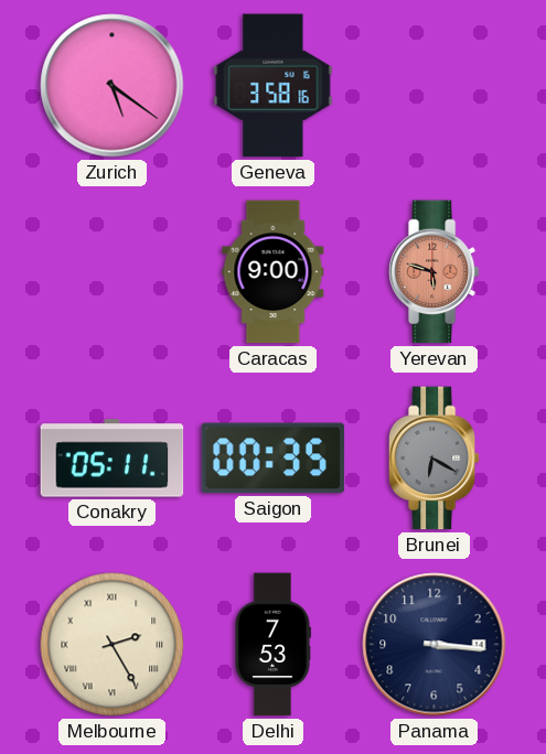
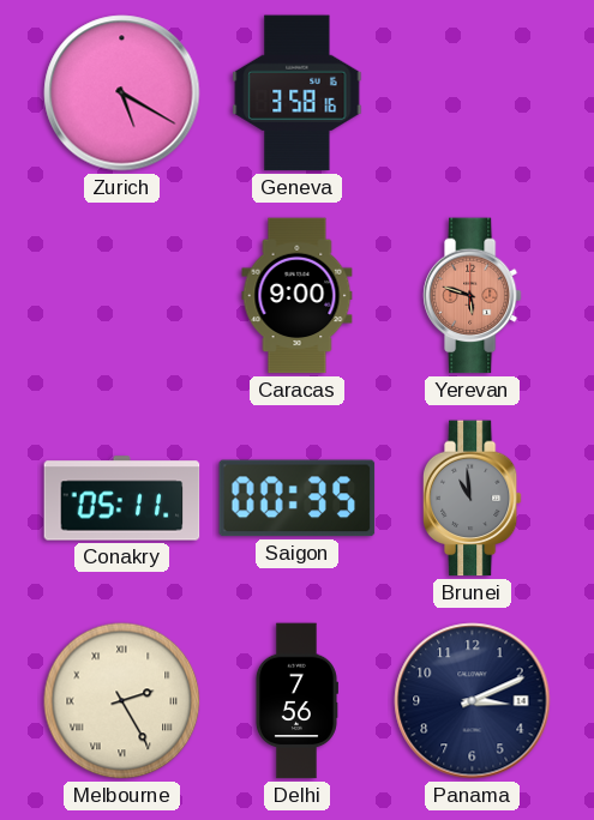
Zurich: 5:21 -> 5:20
Brunei: 6:20 -> 10:59
Delhi: 7:53 -> 7:56
Panama: 3:16 -> 3:11
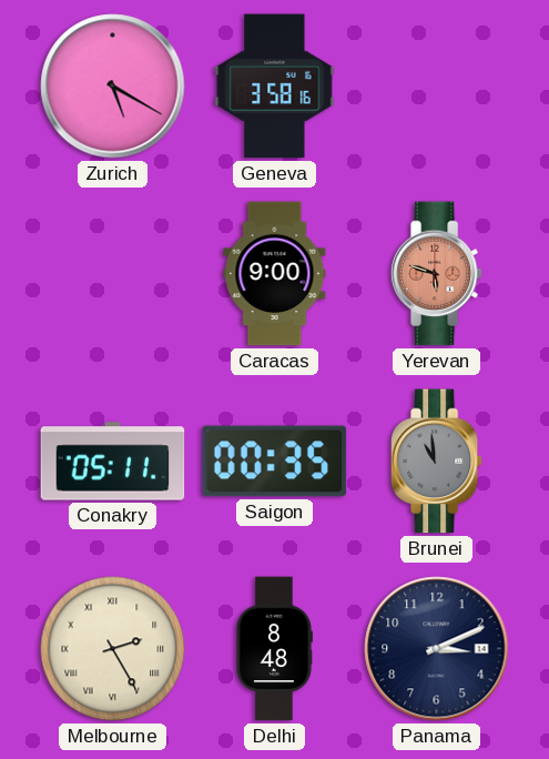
Delhi: 7:56 -> 8:48
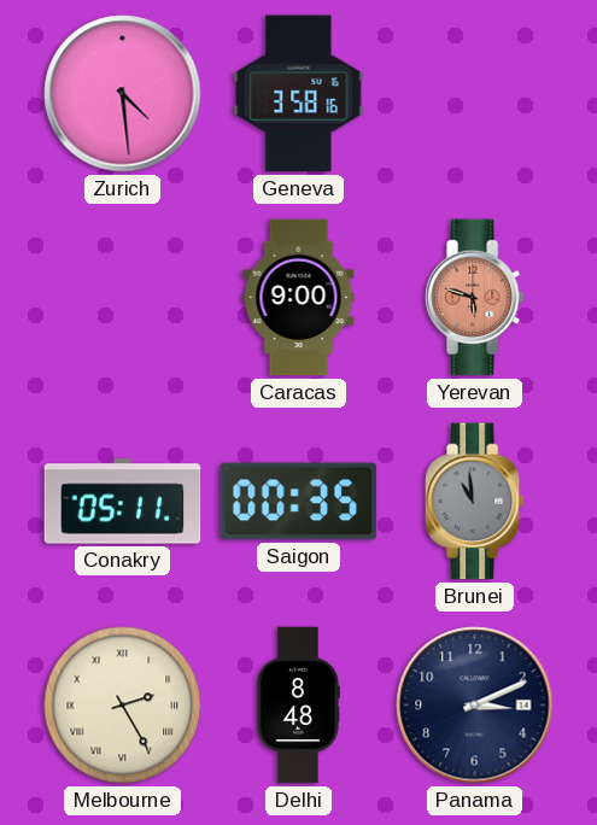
Zurich: 5:20 -> 4:29
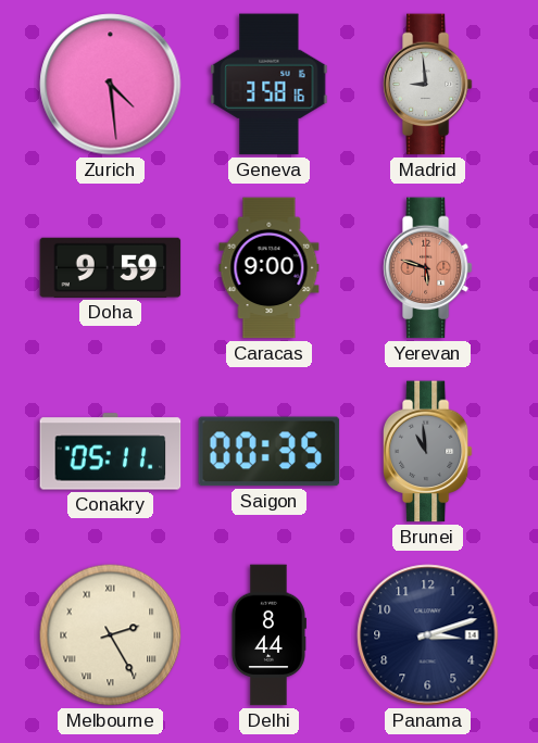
Madrid: none -> 8:59
Doha: none -> 9:59
Delhi: 8:48 -> 8:44
Panama: 3:11 -> 3:12
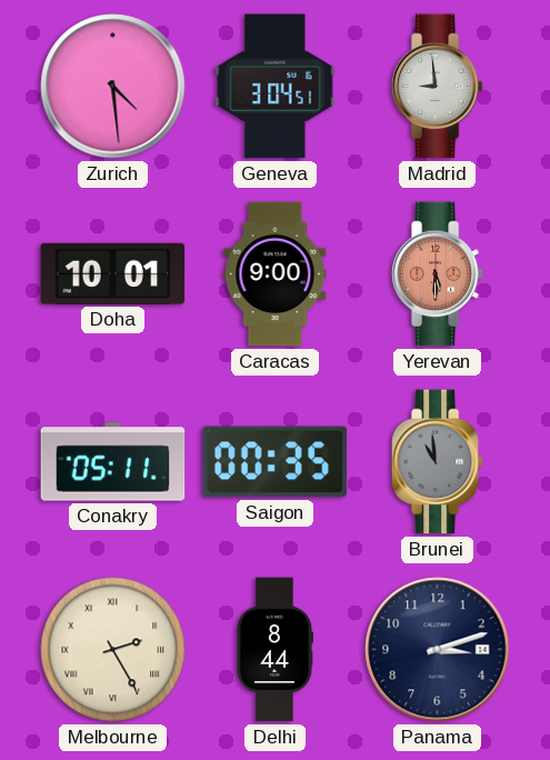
Geneva: 3:58 -> 3:04
Doha: 9:59 -> 10:01
Yerevan: 5:48 -> 5:30
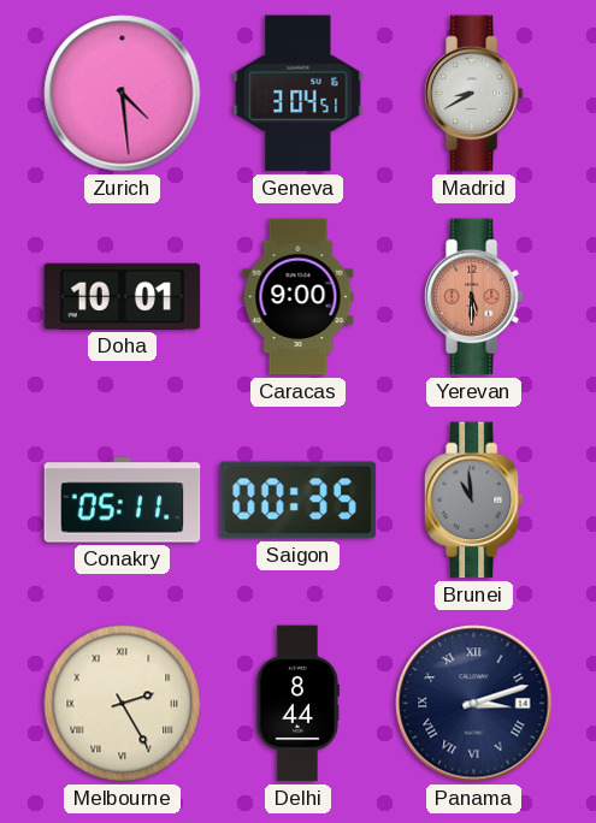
Madrid: 8:59 -> 8:40
Panama numerals: Arabic -> Roman
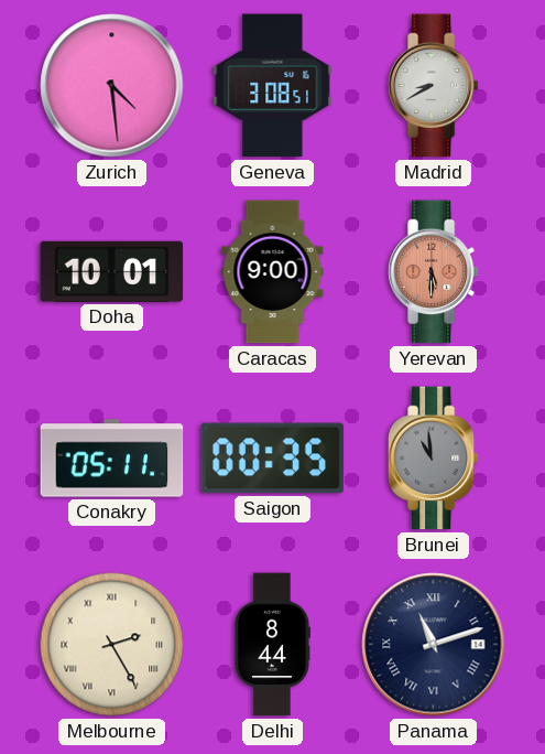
Geneva: 3:04 -> 3:08
Panama: 3:12 -> 11:12
